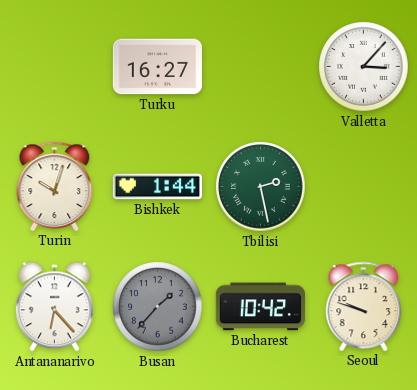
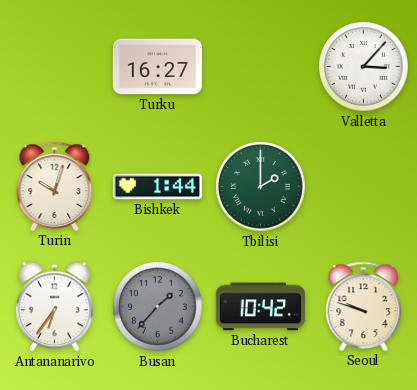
Tbilisi: 2:28 -> 2:00
Antananarivo: 6:23 -> 6:36
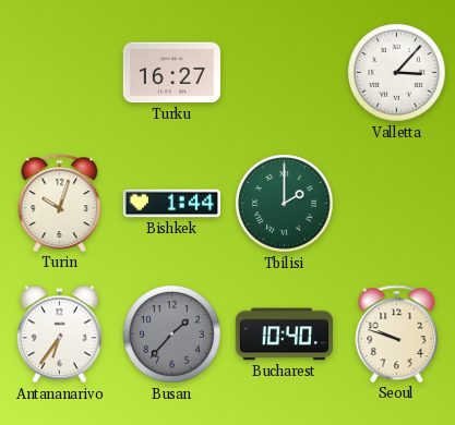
Bucharest: 10:42 -> 10:40
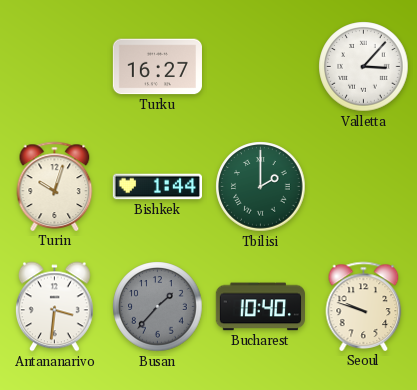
Antananarivo: 6:36 -> 3:31
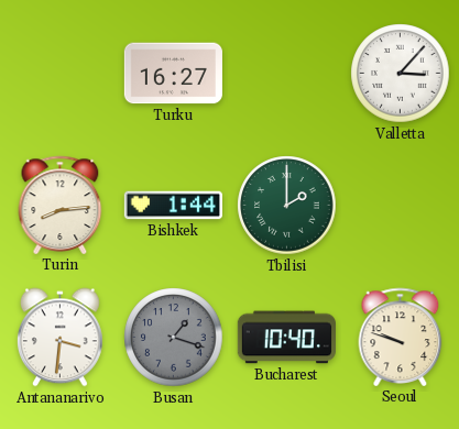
Turin: 10:03 -> 8:14
Busan: 1:37 -> 1:18
